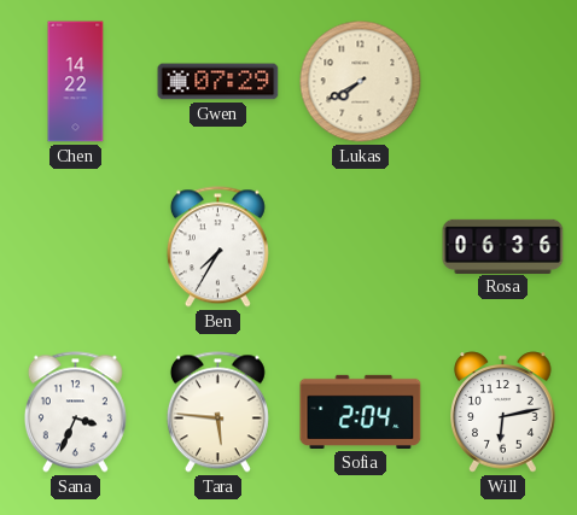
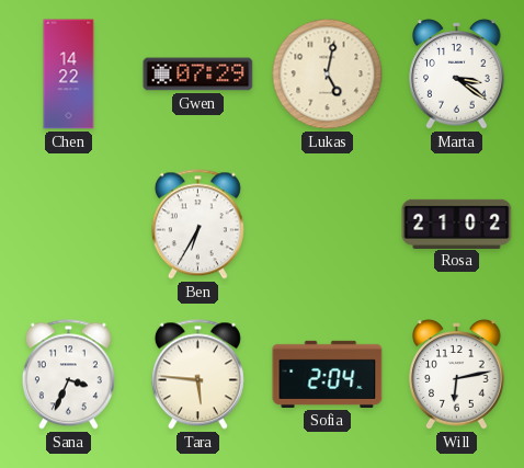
Lukas: 7:40 -> 5:02
Marta: none -> 3:21
Ben: 7:35 -> 6:35
Rosa: 06:36 -> 21:02
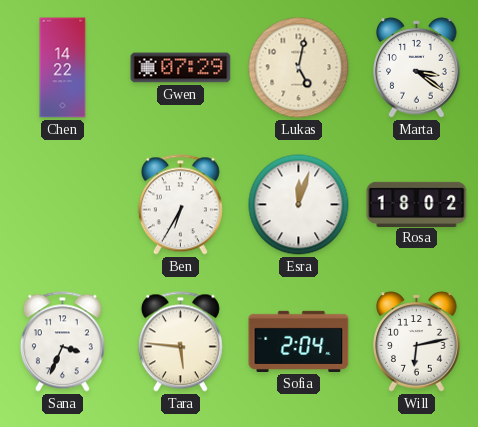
Esra: none -> 12:03
Rosa: 21:02 -> 18:02
